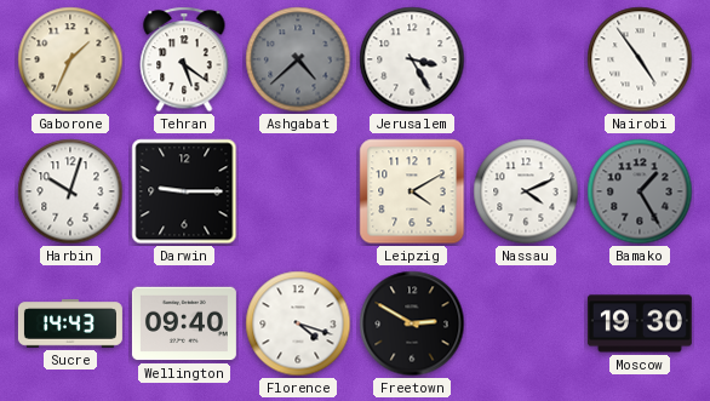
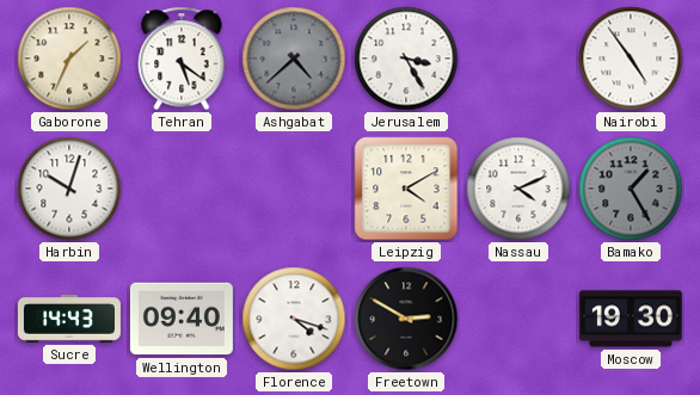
Darwin: 9:15 -> none
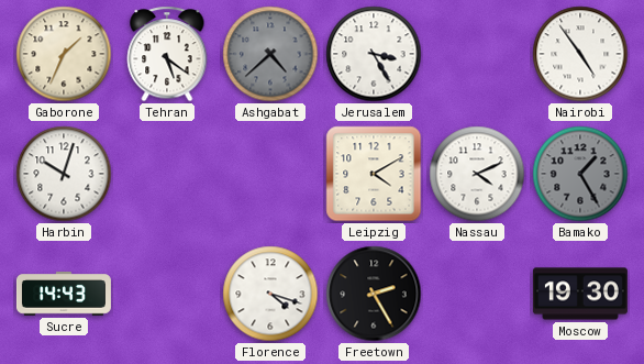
Wellington: 09:40 -> none
Freetown: 2:50 -> 2:25
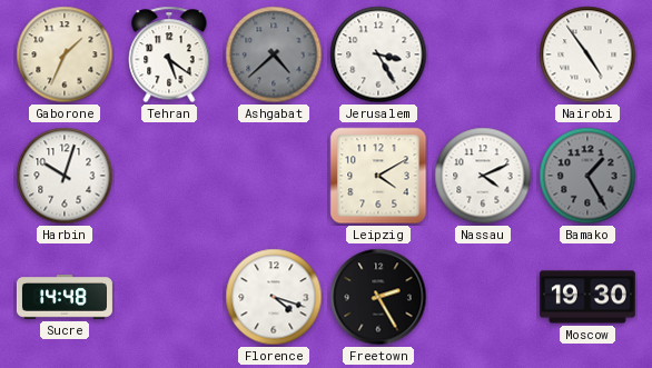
Sucre: 14:43 -> 14:48
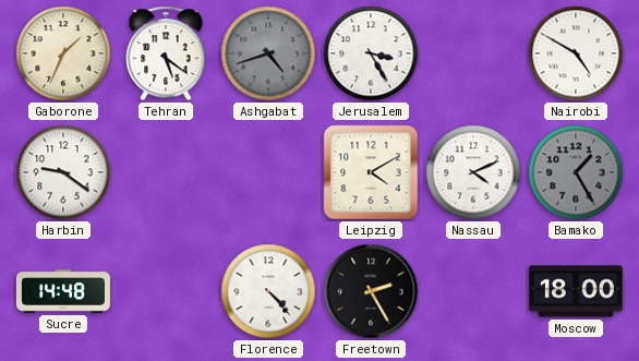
Ashgabat: 4:38 -> 4:42
Nairobi: 4:54 -> 4:50
Harbin: 10:03 -> 9:21
Florence: 4:18 -> 4:23
Moscow: 19:30 -> 18:00
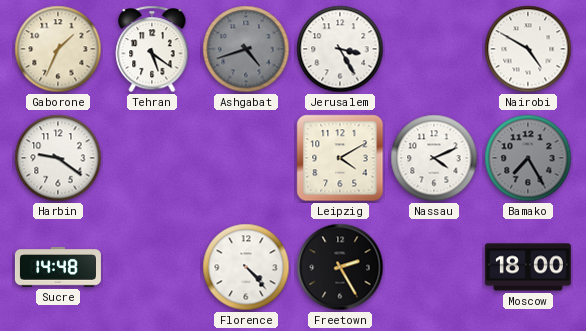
Bamako: 1:25 -> 7:25
